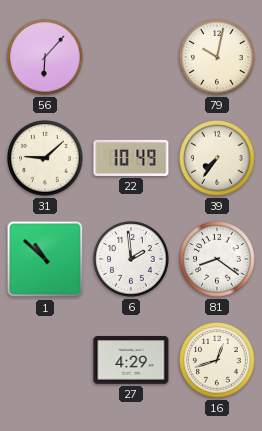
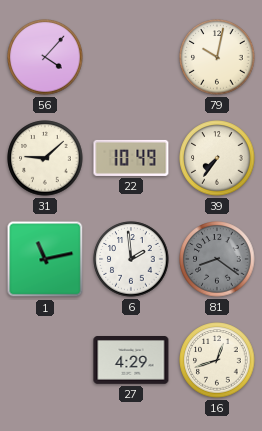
56: 6:07 -> 4:07
1: 10:52 -> 11:13
81 dial: white -> grey
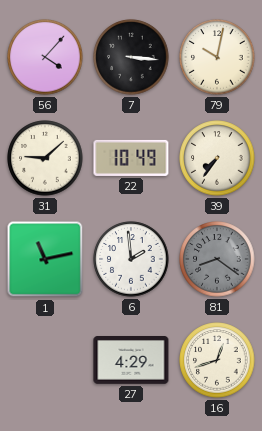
7: none -> 3:16
